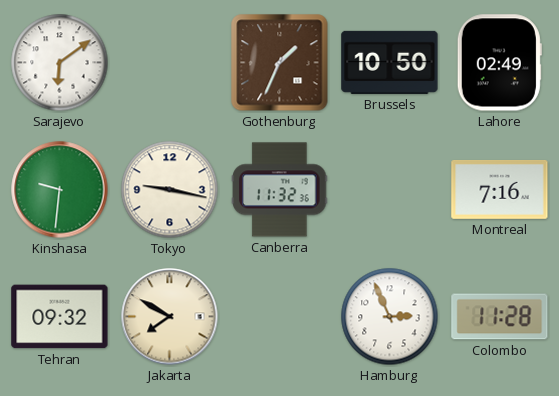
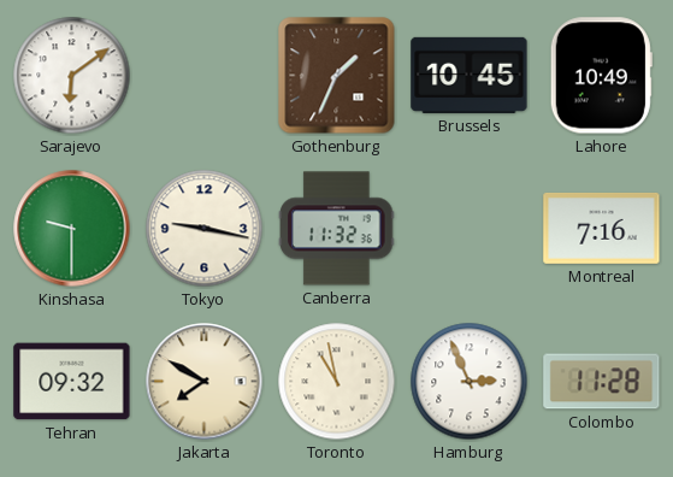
Brussels: 10:50 -> 10:45
Lahore: 02:49 -> 10:49
Kinshasa: 9:31 -> 9:30
Toronto: none -> 10:58
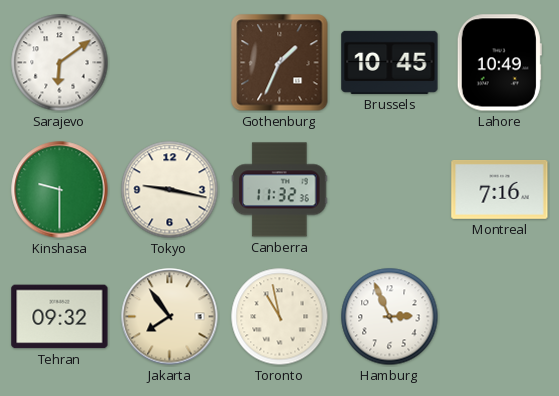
Jakarta: 7:50 -> 7:54
Colombo: 11:28 -> none
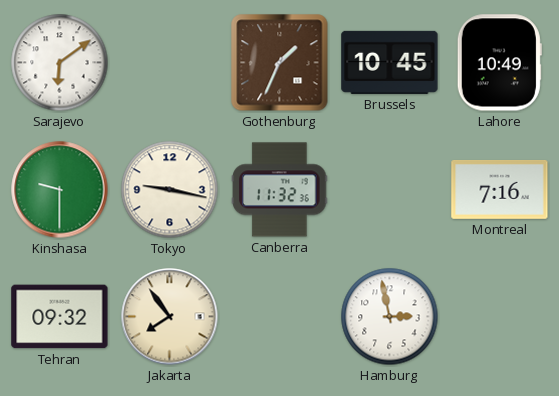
Toronto: 10:58 -> none
Hamburg: 2:56 -> 2:58
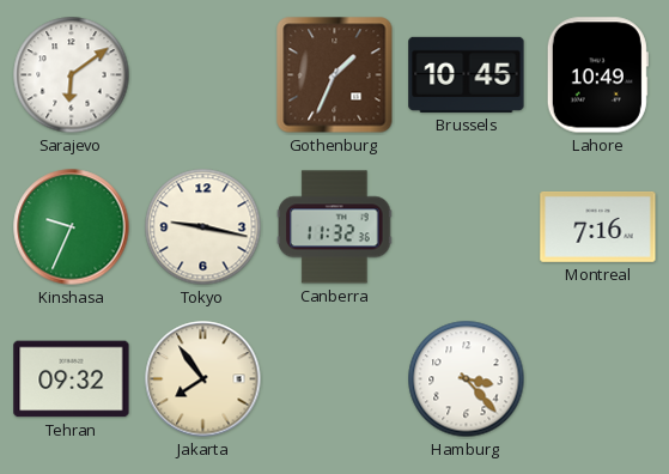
Kinshasa: 9:30 -> 9:34
Hamburg: 2:58 -> 3:23
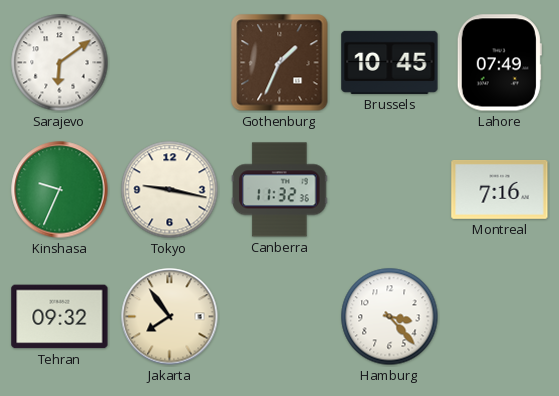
Lahore: 10:49 -> 07:49
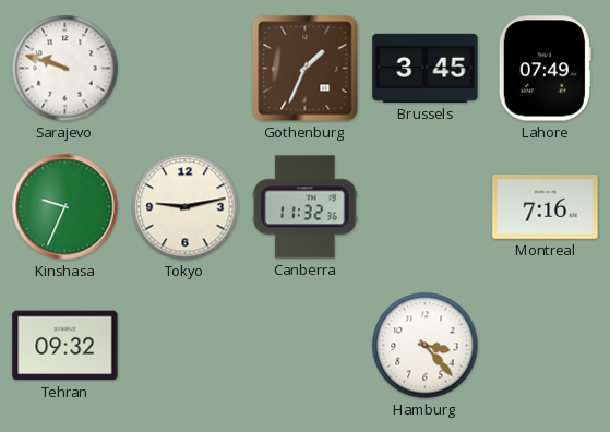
Sarajevo: 6:09 -> 9:48
Brussels: 10:45 -> 3:45
Tokyo: 9:17 -> 9:13
Jakarta: 7:54 -> none
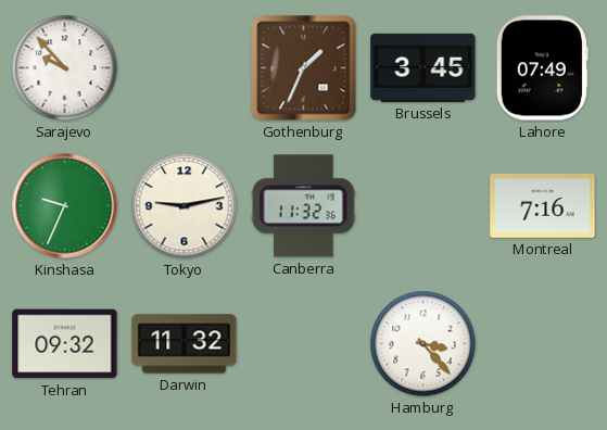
Sarajevo: 9:48 -> 9:53
Darwin: none -> 11:32
